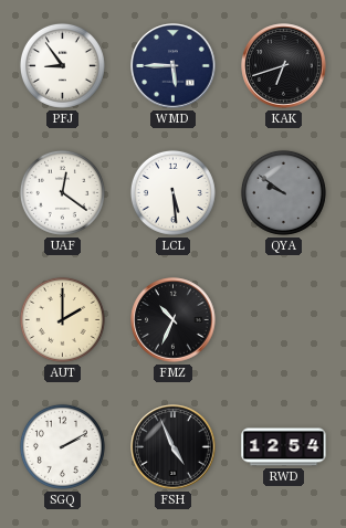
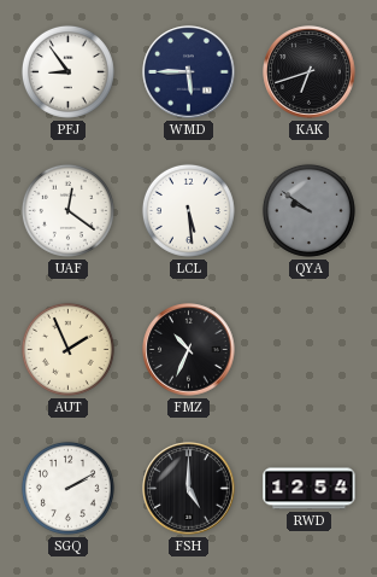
AUT: 2:00 -> 1:56
FSH: 4:56 -> 5:00
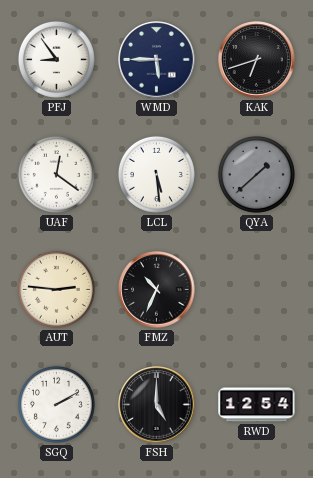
QYA: 9:51 -> 1:38
AUT: 1:56 -> 2:46
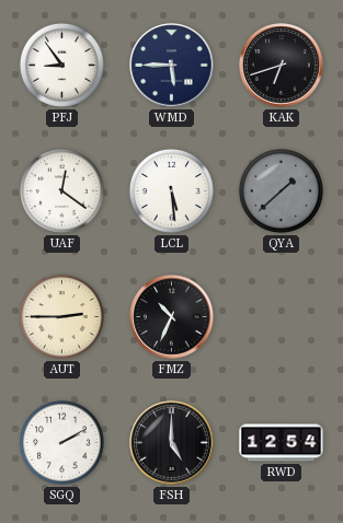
AUT: 2:46 -> 2:45
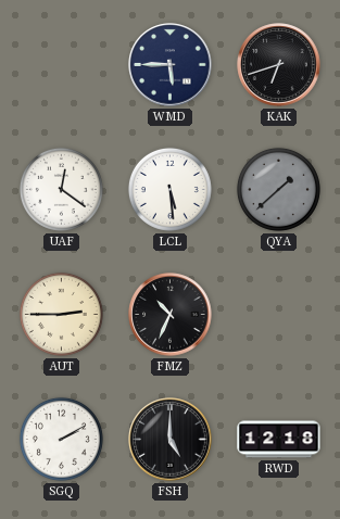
PFJ: 8:54 -> none
RWD: 12:54 -> 12:18
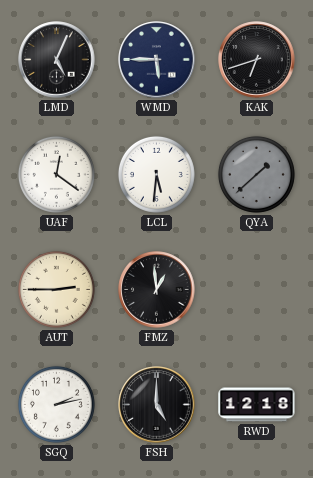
LMD: none -> 5:04
LCL: 5:29 -> 5:31
FMZ: 10:34 -> 12:59
SGQ: 2:10 -> 2:13
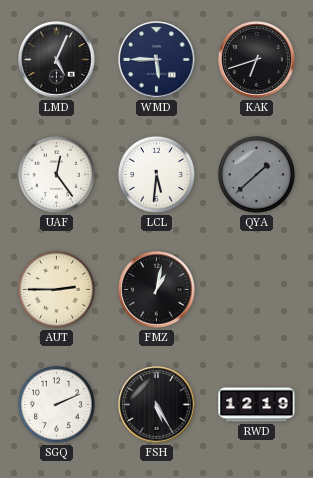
UAF: 12:21 -> 12:24
FMZ: 12:59 -> 1:02
SGQ: 2:13 -> 2:11
FSH: 5:00 -> 5:25
RWD: 12:18 -> 12:19
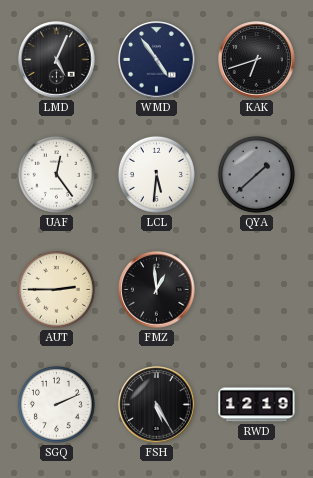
WMD: 5:45 -> 4:54
FMZ: 1:02 -> 12:59
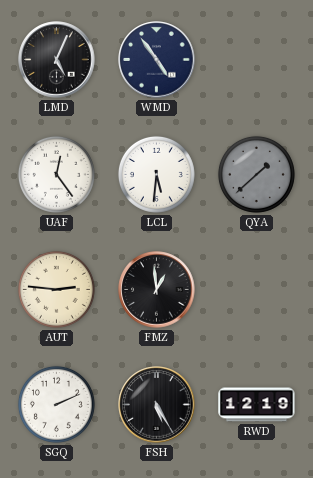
KAK: 6:42 -> none
AUT: 2:45 -> 2:46
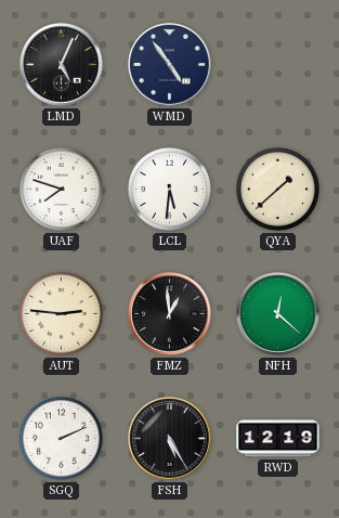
UAF: 12:24 -> 7:48
QYA dial: grey -> cream
NFH: none -> 12:22
